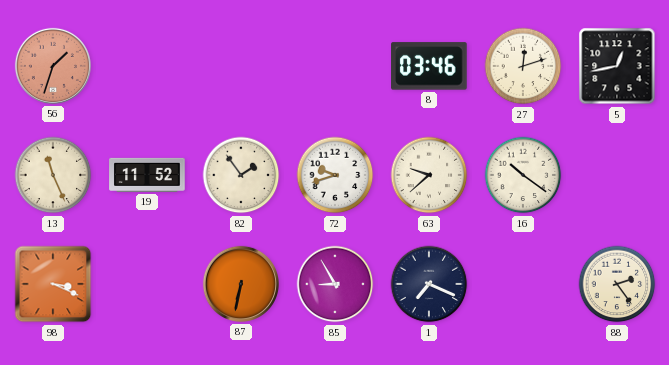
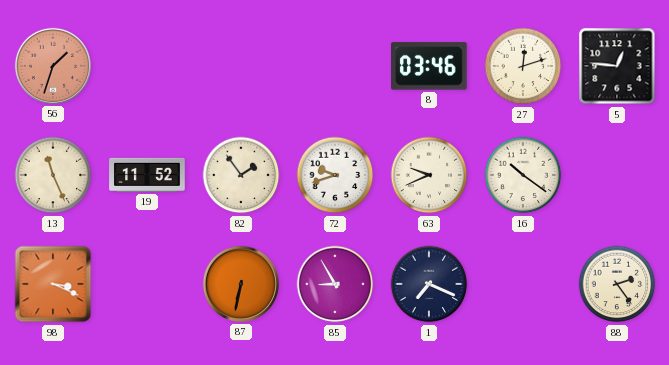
5: 12:43 -> 12:46
63: 9:38 -> 9:41
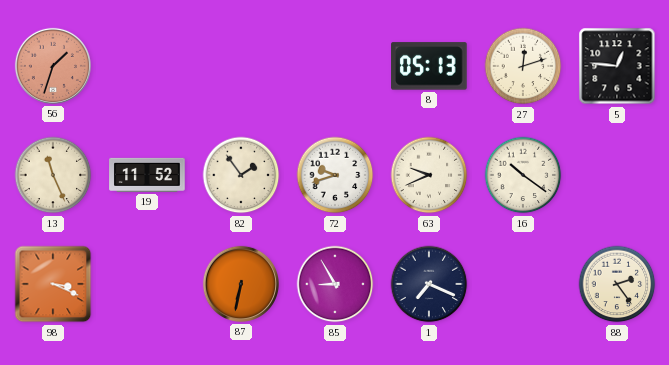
8: 03:46 -> 05:13
